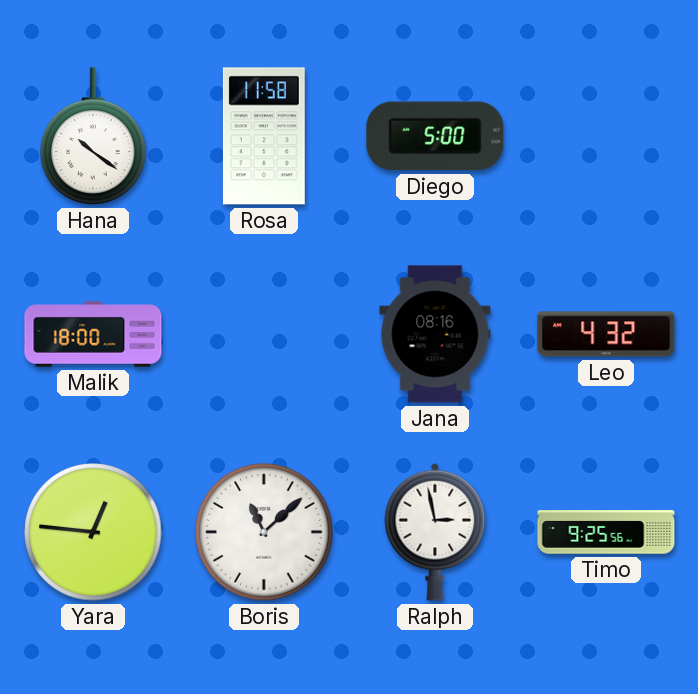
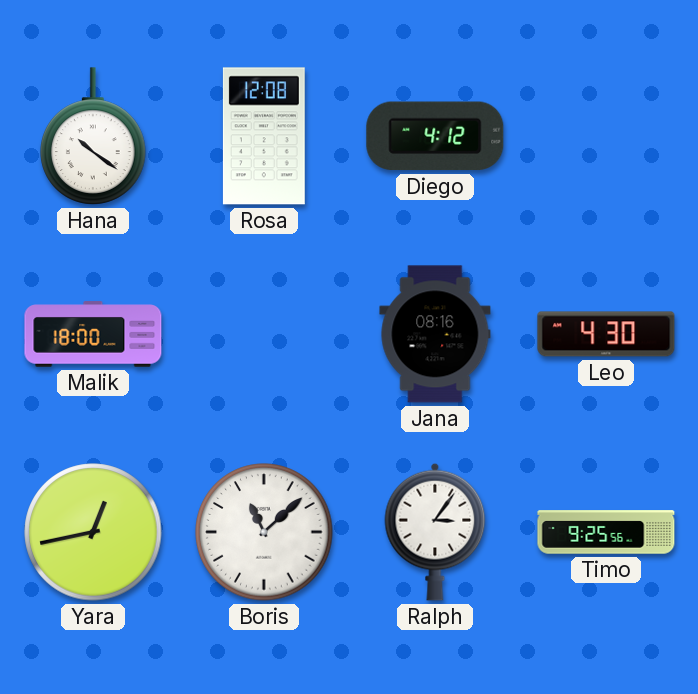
Rosa: 11:58 -> 12:08
Diego: 5:00 -> 4:12
Leo: 4:32 -> 4:30
Yara: 12:46 -> 12:43
Ralph: 2:58 -> 3:06
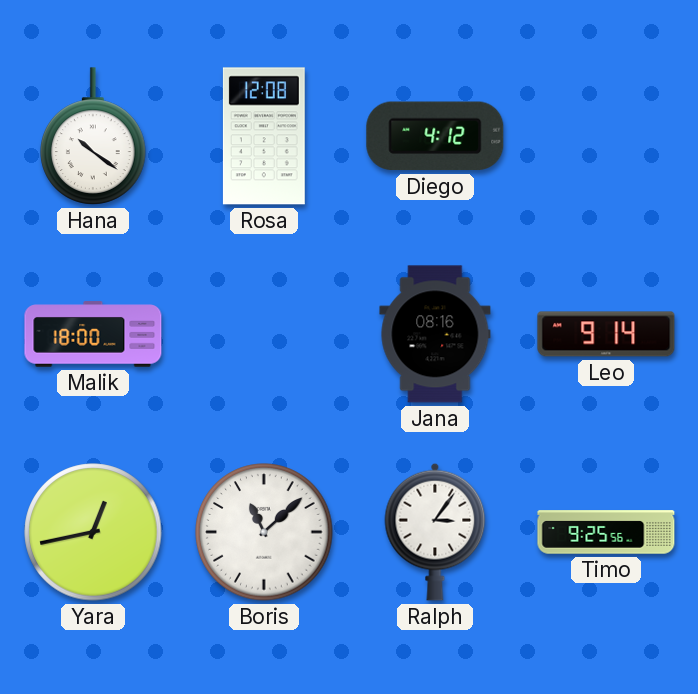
Leo: 4:30 -> 9:14
